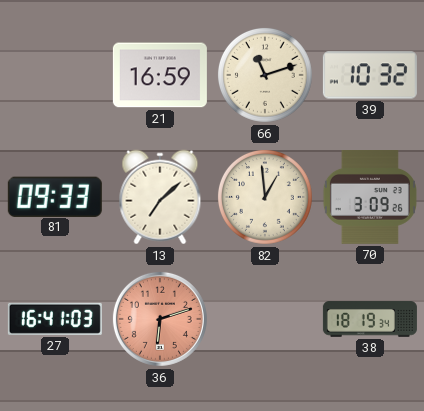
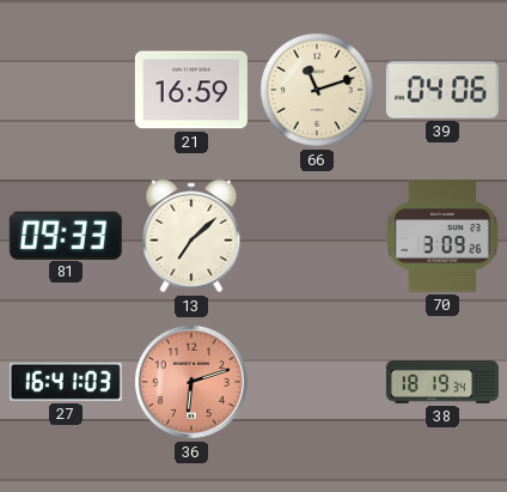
39: 10:32 -> 04:06
82: 12:59 -> none
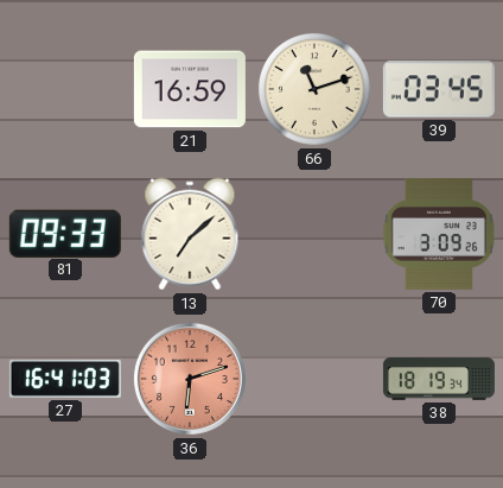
39: 04:06 -> 03:45
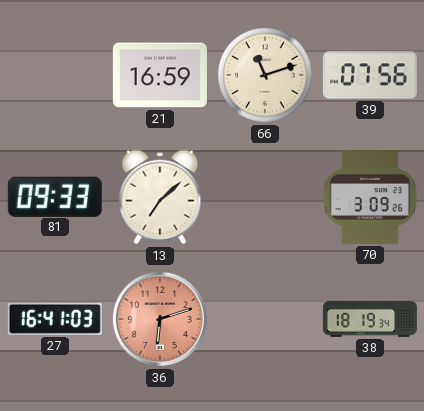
39: 03:45 -> 07:56
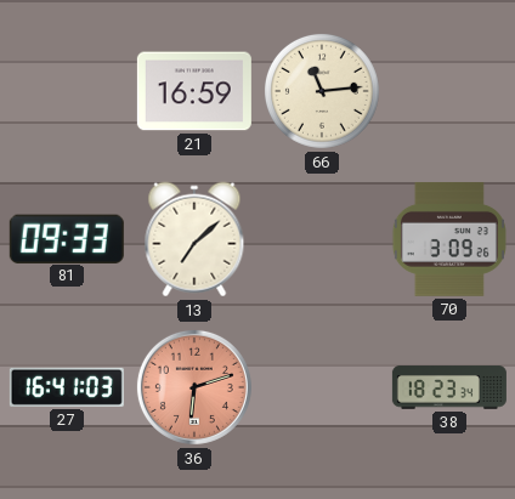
66: 11:12 -> 11:14
39: 07:56 -> none
38: 18:19 -> 18:23
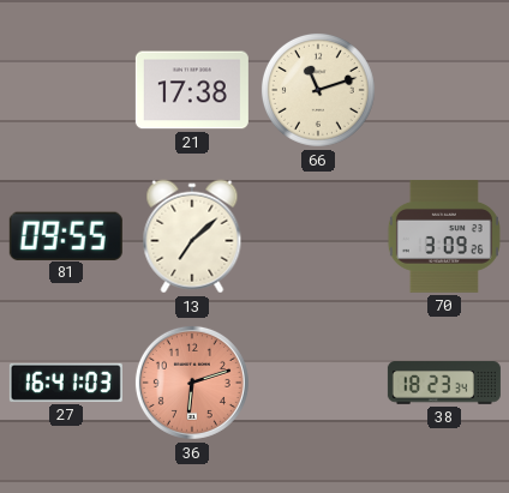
21: 16:59 -> 17:38
66: 11:14 -> 11:12
81: 09:33 -> 09:55
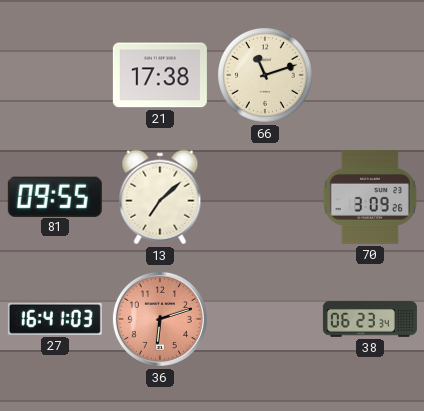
38: 18:23 -> 06:23
